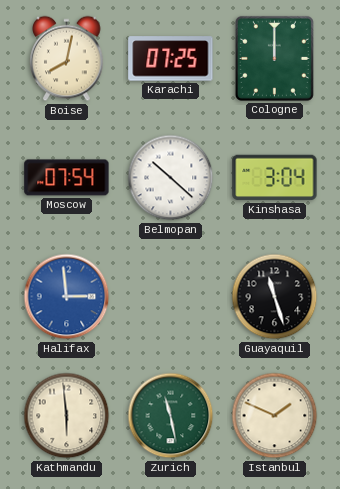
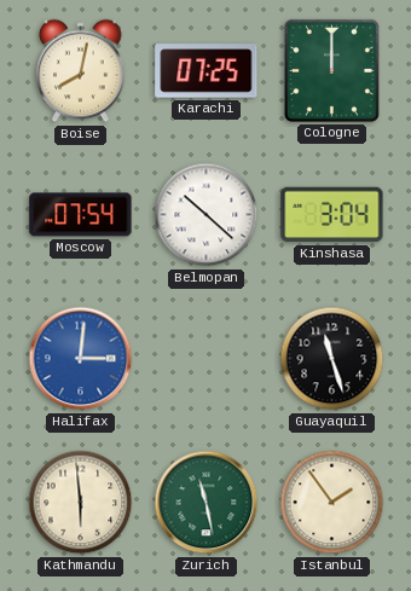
Halifax: 2:59 -> 3:01
Istanbul: 1:49 -> 1:54
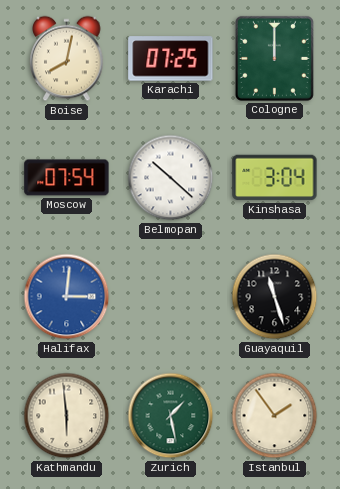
Zurich: 11:28 -> 1:28
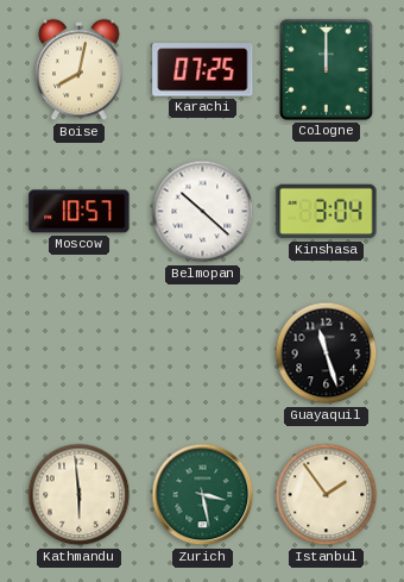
Moscow: 07:54 -> 10:57
Halifax: 3:01 -> none
Zurich: 1:28 -> 3:28
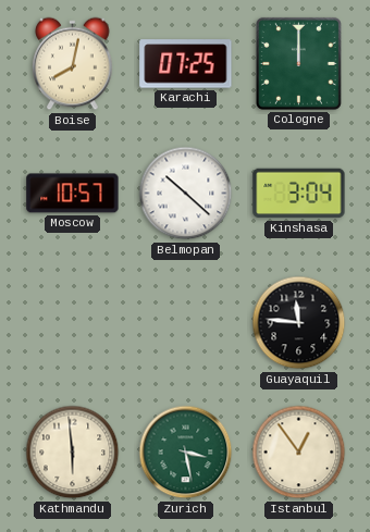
Guayaquil: 11:27 -> 11:46
Istanbul: 1:54 -> 12:54
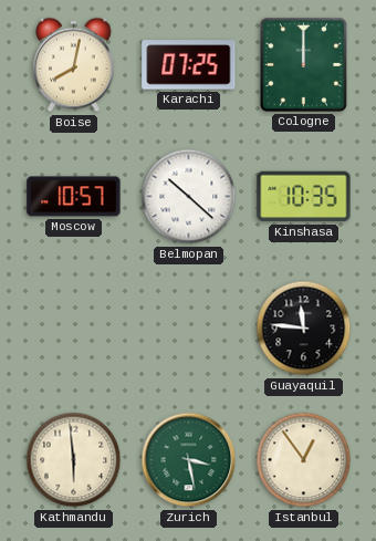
Kinshasa: 3:04 -> 10:35
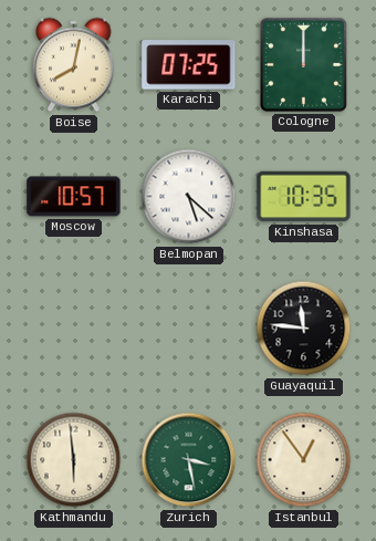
Belmopan: 10:22 -> 5:22
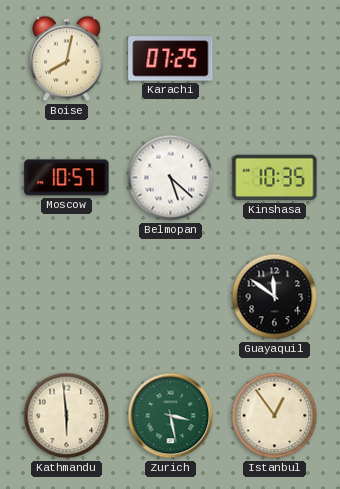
Cologne: 12:00 -> none
Guayaquil: 11:46 -> 11:51
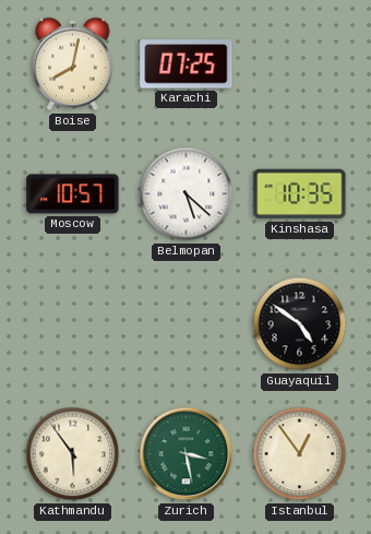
Guayaquil: 11:51 -> 4:51
Kathmandu: 5:59 -> 5:54
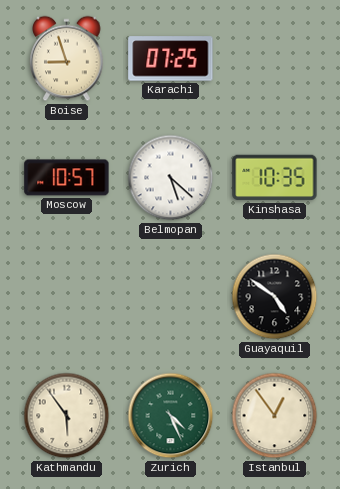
Boise: 8:02 -> 8:57
Zurich: 3:28 -> 4:26
